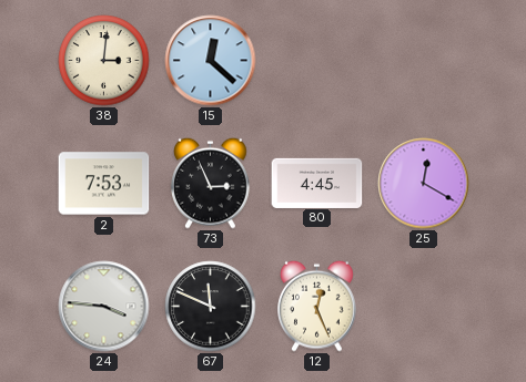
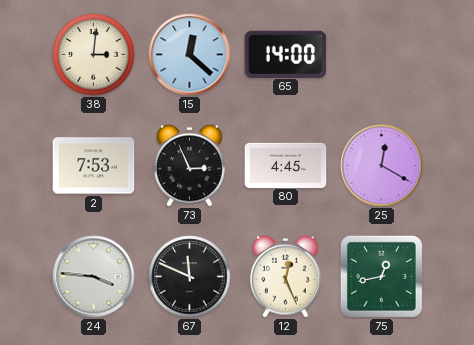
65: none -> 14:00
75: none -> 12:43
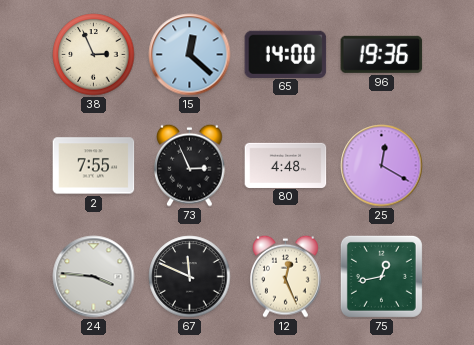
38: 3:01 -> 2:56
96: none -> 19:36
2: 7:53 -> 7:55
80: 4:45 -> 4:48
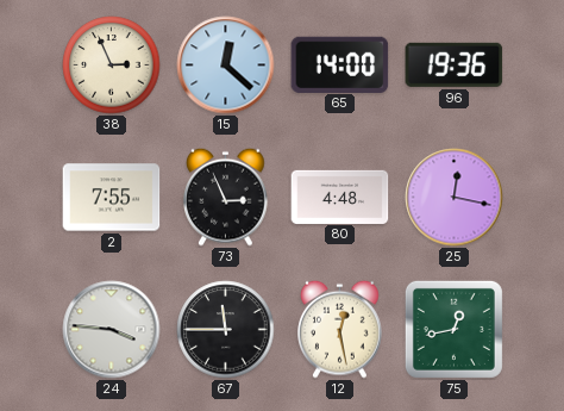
25: 12:20 -> 12:17
67: 11:49 -> 11:45
12: 12:26 -> 12:28
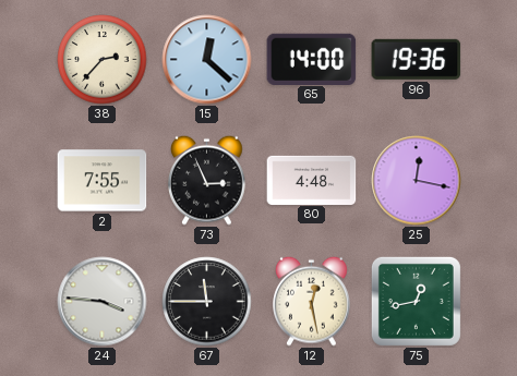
38: 2:56 -> 2:37
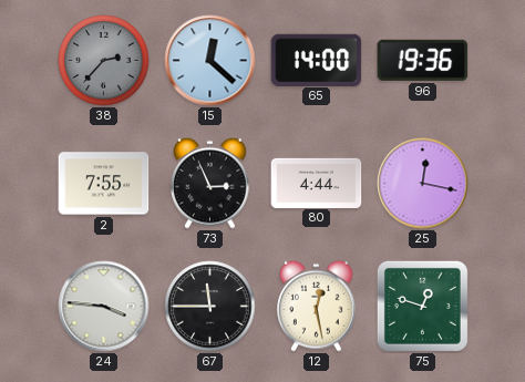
38 dial: cream -> grey
80: 4:48 -> 4:44
75: 12:43 -> 12:48
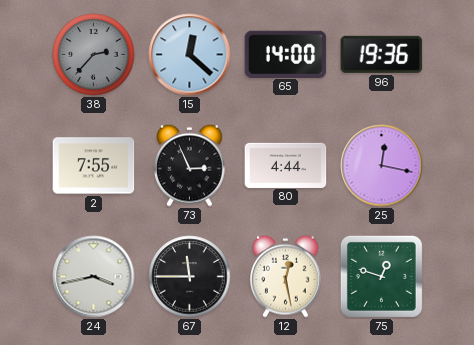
24: 3:46 -> 3:43
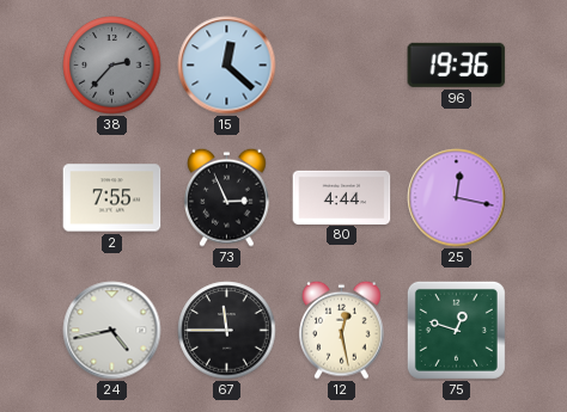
65: 14:00 -> none
24: 3:43 -> 4:43
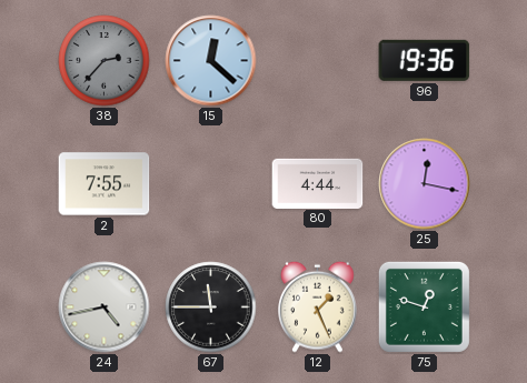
73: 2:56 -> none
12: 12:28 -> 1:26
